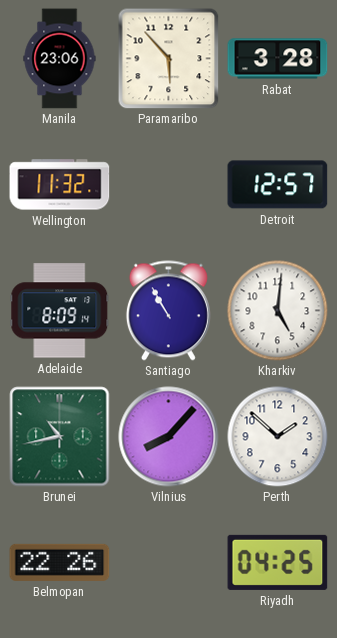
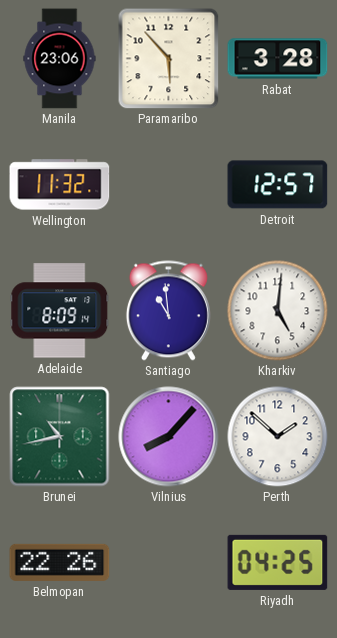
Santiago: 10:55 -> 10:59
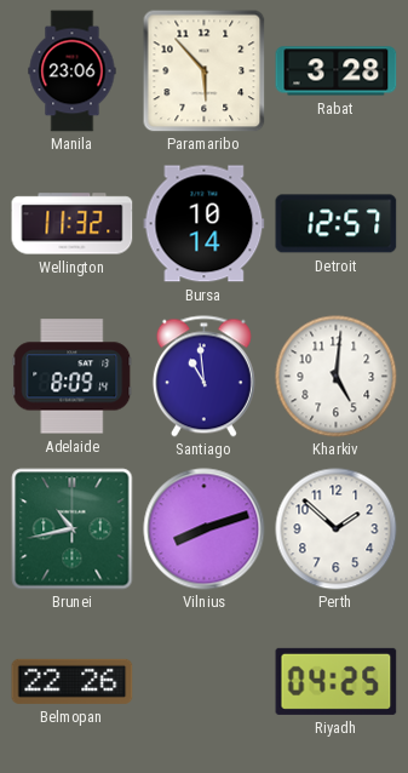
Bursa: none -> 10:14
Vilnius: 8:07 -> 8:12
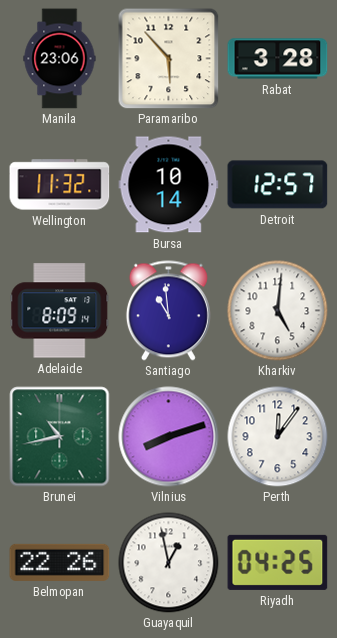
Perth: 1:52 -> 12:06
Guayaquil: none -> 12:58
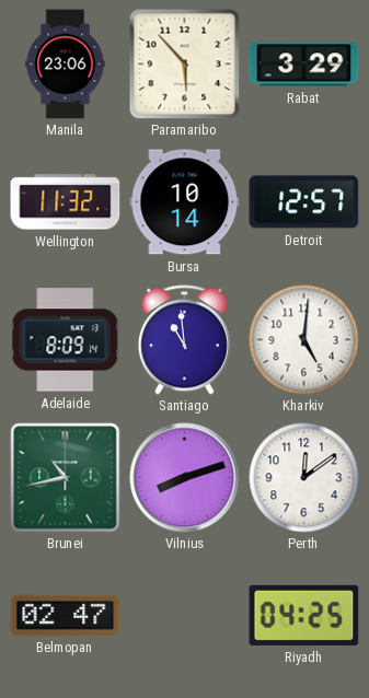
Rabat: 3:28 -> 3:29
Perth: 12:06 -> 12:09
Belmopan: 22:26 -> 02:47
Guayaquil: 12:58 -> none
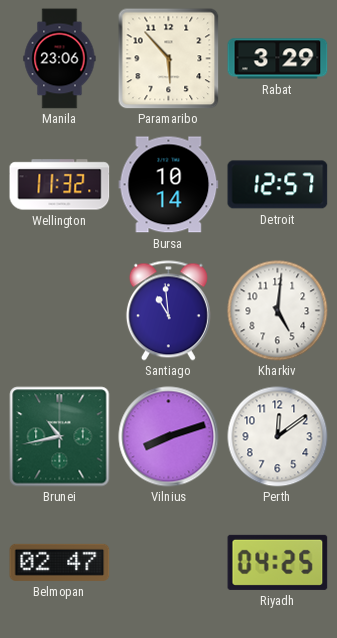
Adelaide: 8:09 -> none
